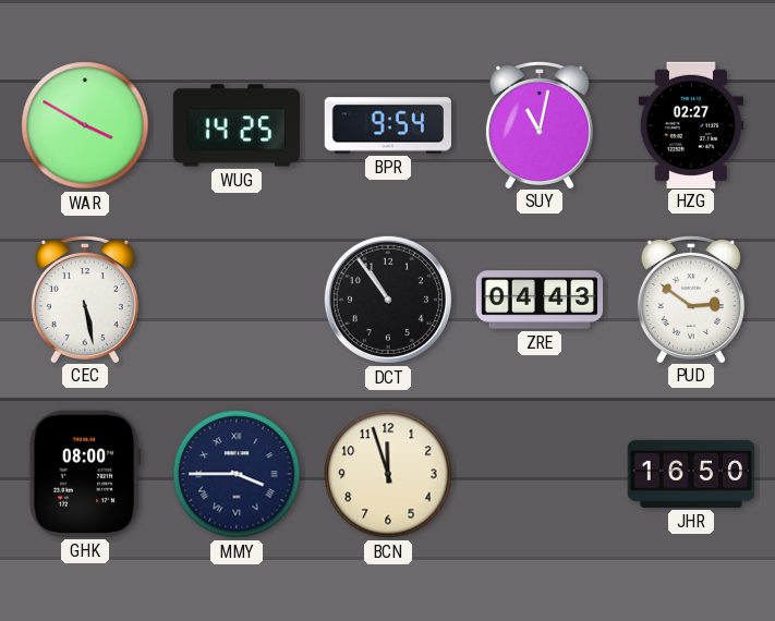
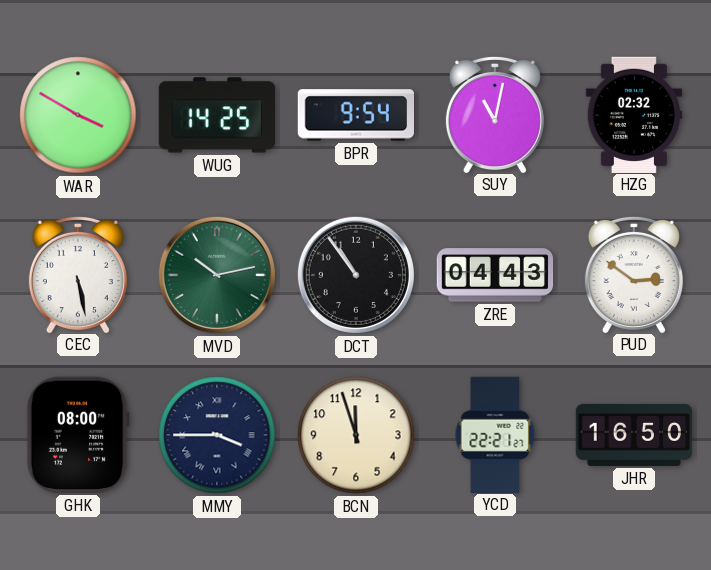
HZG: 02:27 -> 02:32
MVD: none -> 10:13
YCD: none -> 22:21
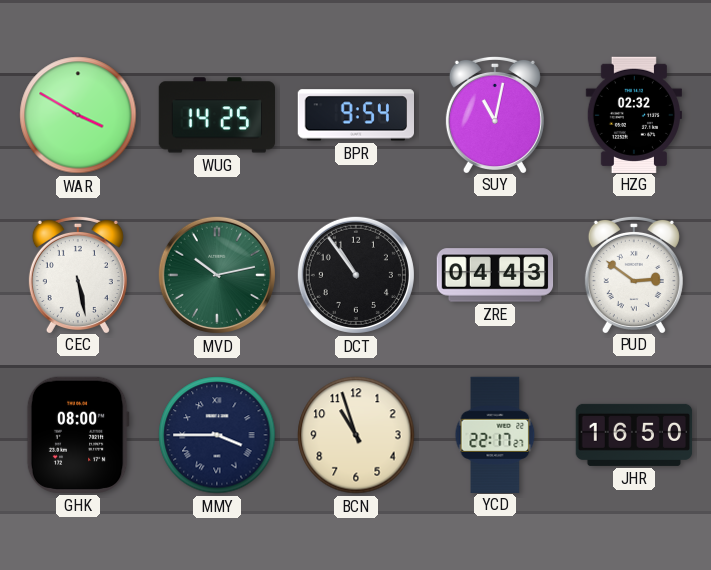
BCN: 11:57 -> 10:57
YCD: 22:21 -> 22:17
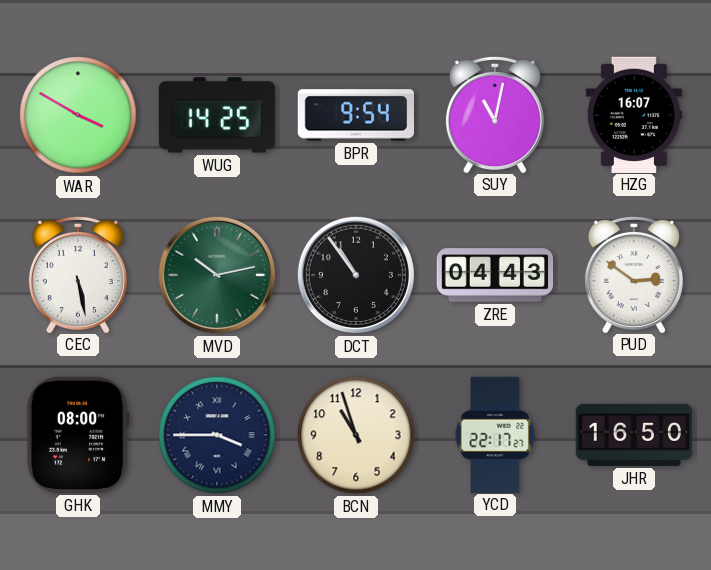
HZG: 02:32 -> 16:07
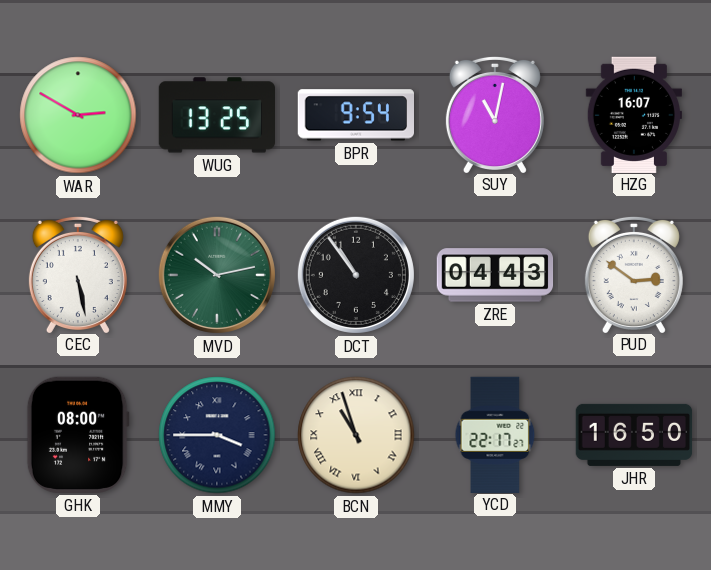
WAR: 3:50 -> 2:50
WUG: 14:25 -> 13:25
BCN numerals: Arabic -> Roman
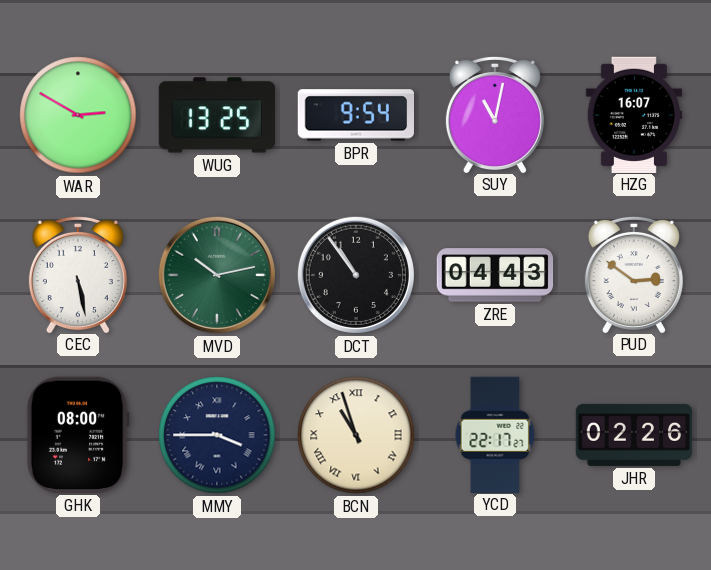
JHR: 16:50 -> 02:26
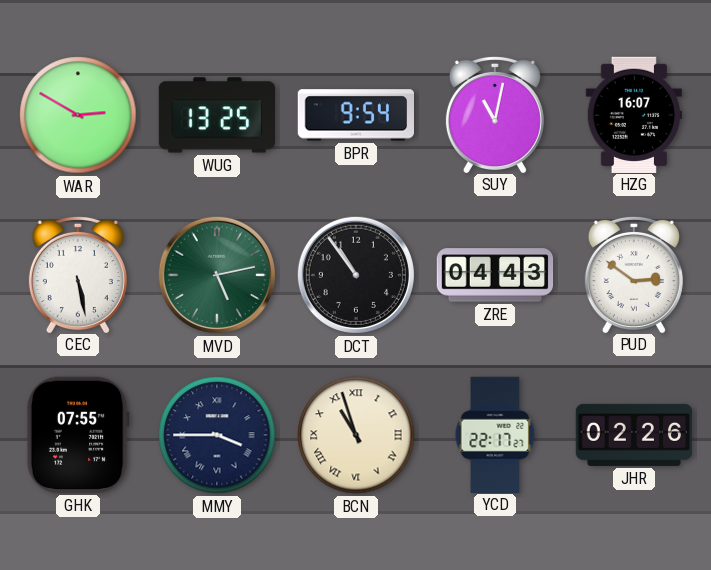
MVD: 10:13 -> 5:13
GHK: 08:00 -> 07:55
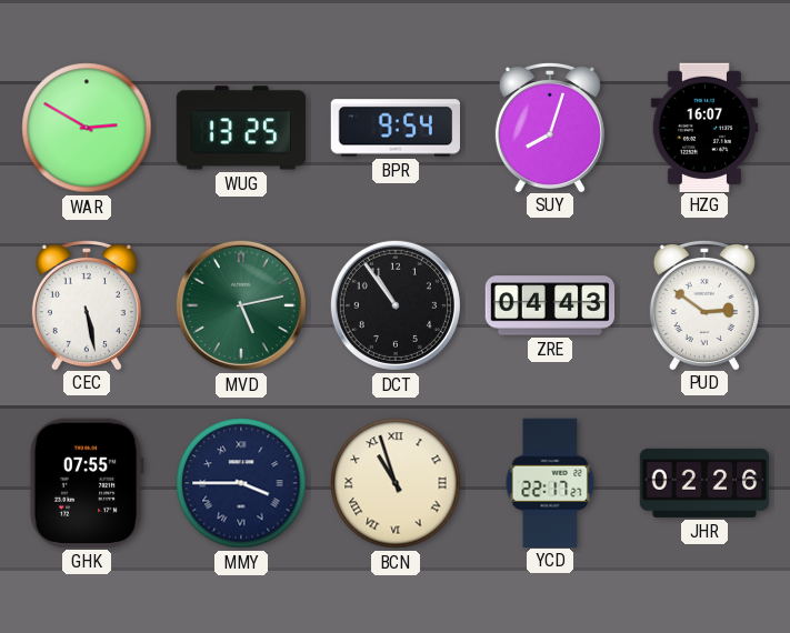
SUY: 11:02 -> 8:03
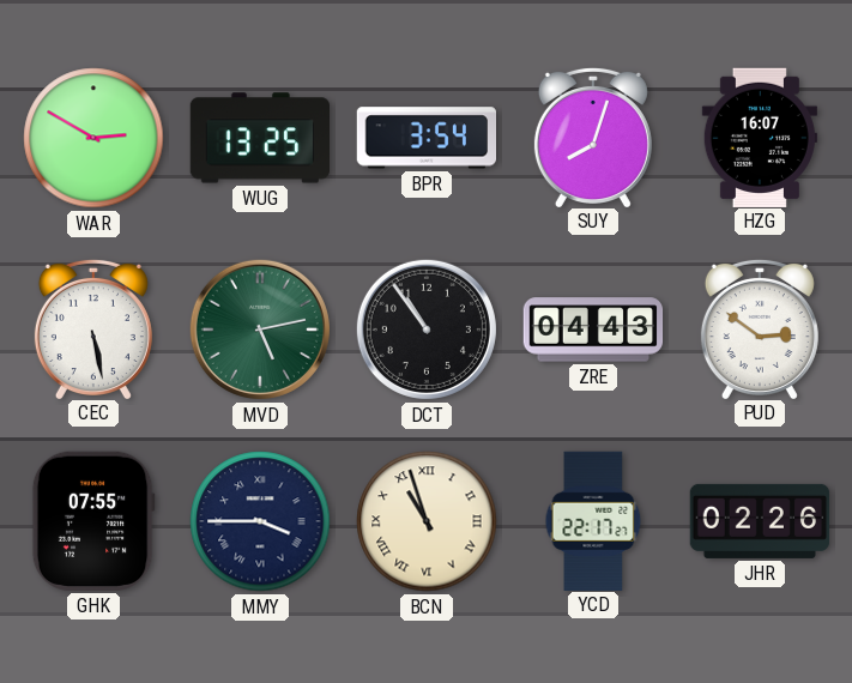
BPR: 9:54 -> 3:54
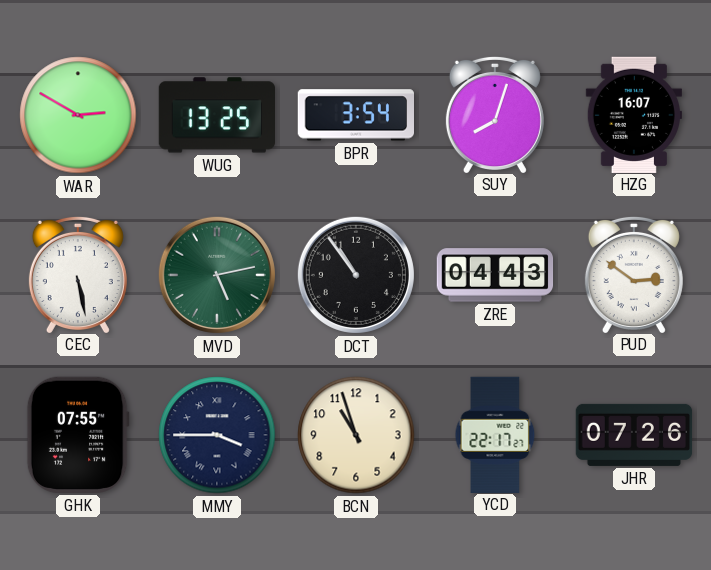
BCN numerals: Roman -> Arabic
JHR: 02:26 -> 07:26
